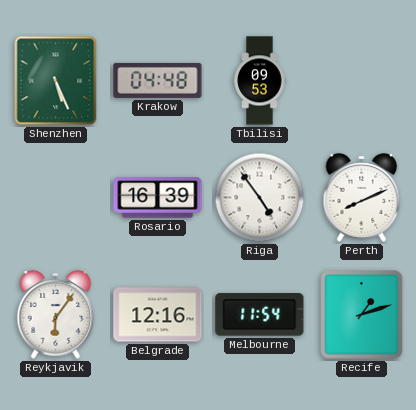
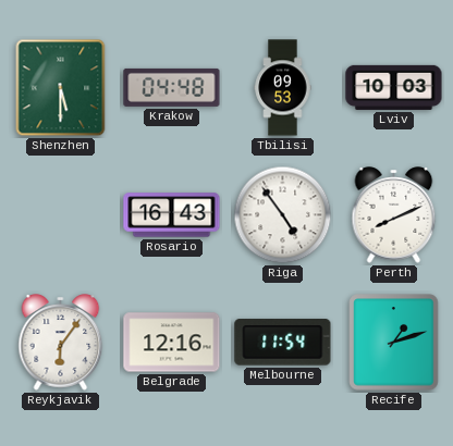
Shenzhen: 5:26 -> 5:30
Lviv: none -> 10:03
Rosario: 16:39 -> 16:43
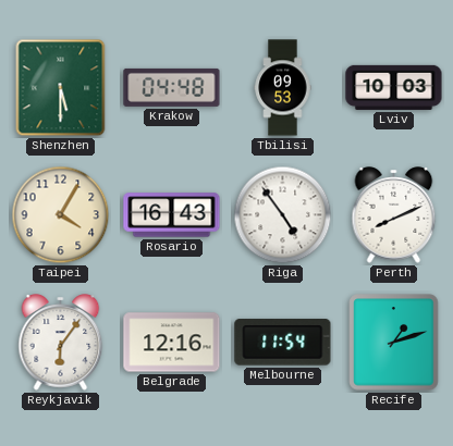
Taipei: none -> 4:05
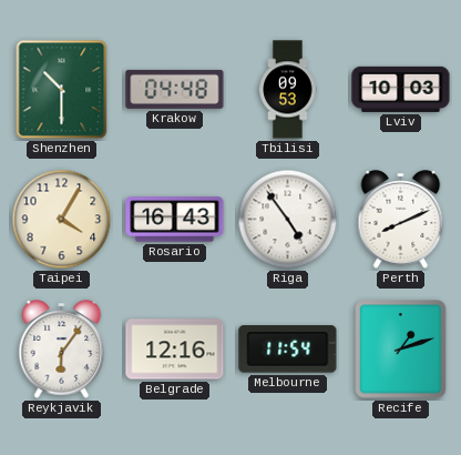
Shenzhen: 5:30 -> 10:30
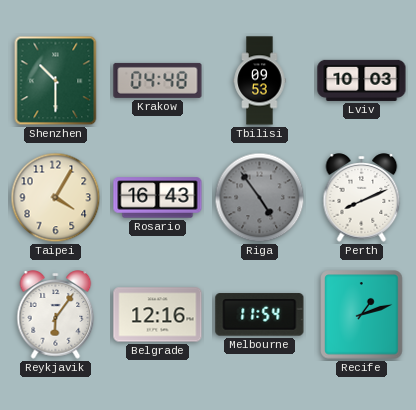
Riga dial: white -> grey
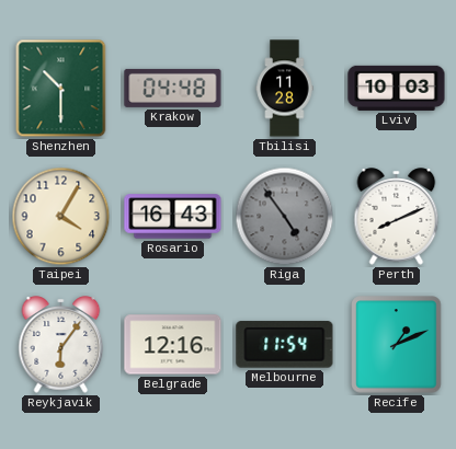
Tbilisi: 09:53 -> 11:28
Recife: 1:12 -> 1:11
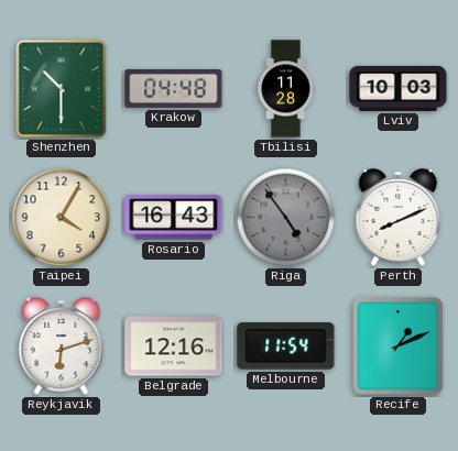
Reykjavik: 6:06 -> 6:12
